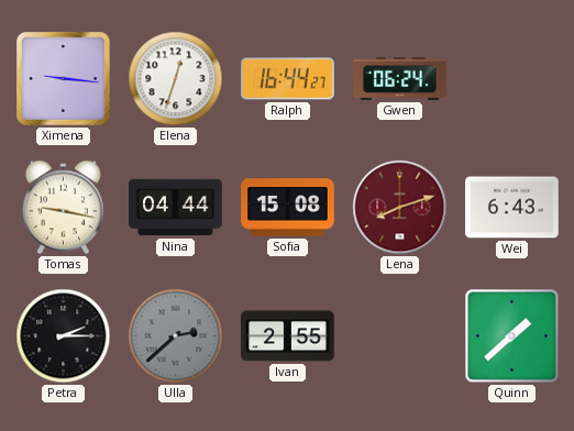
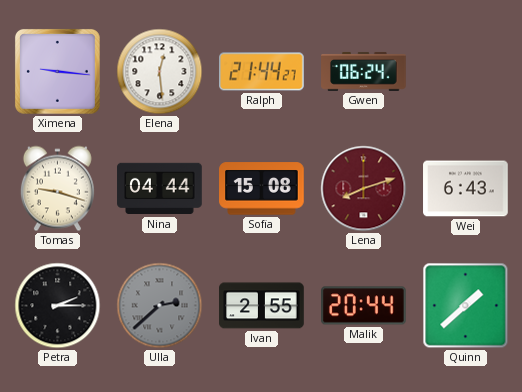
Elena: 12:33 -> 12:29
Ralph: 16:44 -> 21:44
Tomas: 9:17 -> 9:18
Malik: none -> 20:44
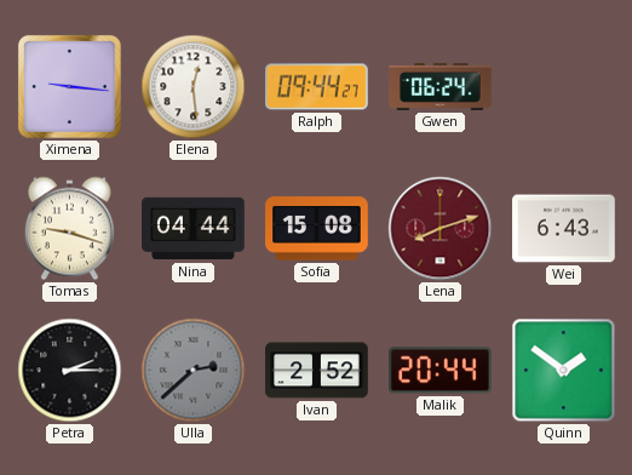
Ralph: 21:44 -> 09:44
Ivan: 2:55 -> 2:52
Quinn: 1:38 -> 1:51
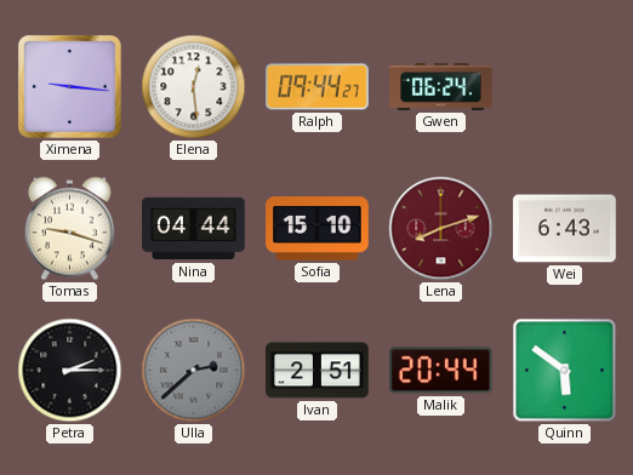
Sofia: 15:08 -> 15:10
Ivan: 2:52 -> 2:51
Quinn: 1:51 -> 5:51
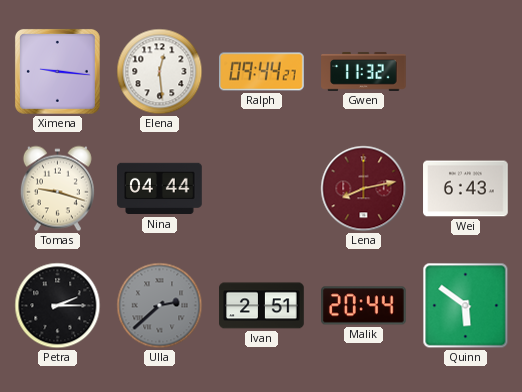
Gwen: 06:24 -> 11:32
Sofia: 15:10 -> none
Lena: 8:12 -> 8:13
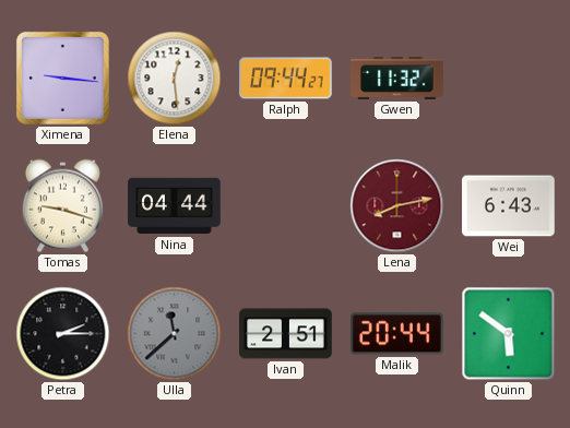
Ulla: 2:38 -> 11:38
